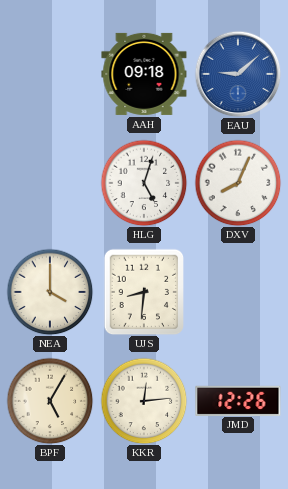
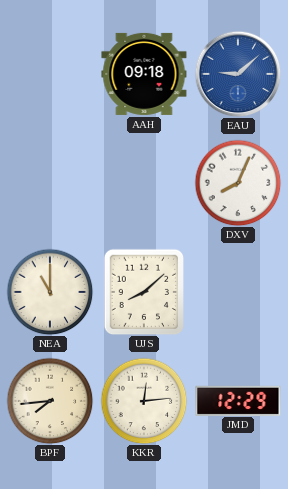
HLG: 5:03 -> none
NEA: 4:00 -> 11:00
UJS: 8:31 -> 8:08
BPF: 5:05 -> 7:44
JMD: 12:26 -> 12:29
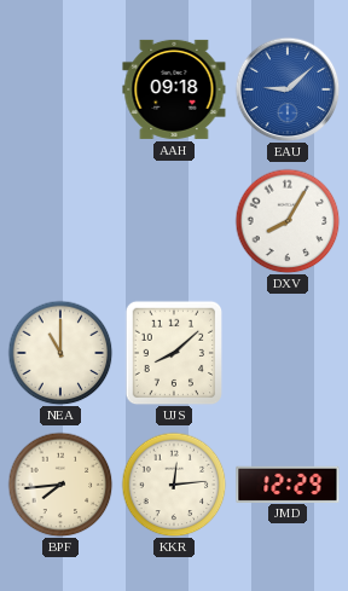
DXV: 8:04 -> 8:05
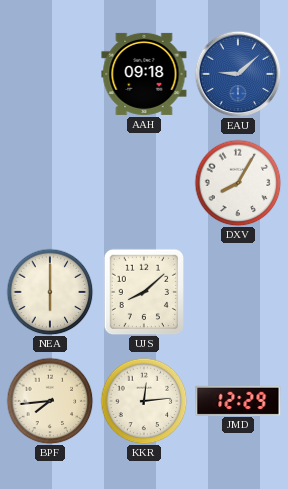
NEA: 11:00 -> 6:00
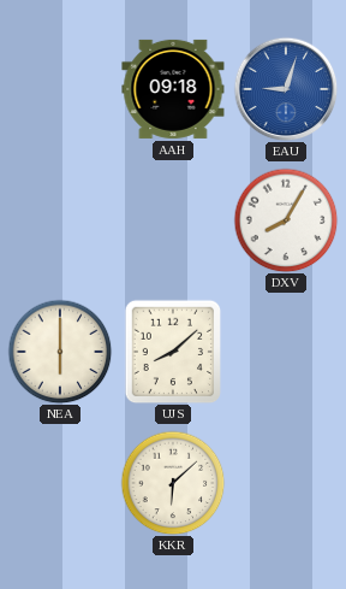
EAU: 9:08 -> 9:03
BPF: 7:44 -> none
KKR: 12:14 -> 6:08
JMD: 12:29 -> none
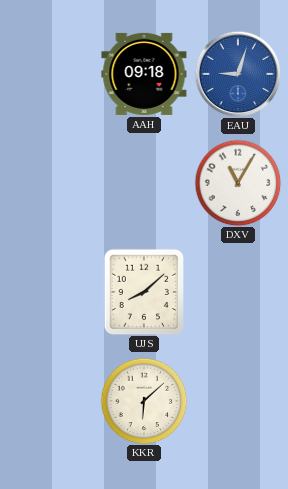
DXV: 8:05 -> 11:05
NEA: 6:00 -> none
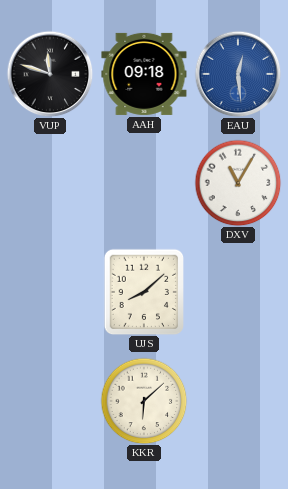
VUP: none -> 11:48
EAU: 9:03 -> 12:29
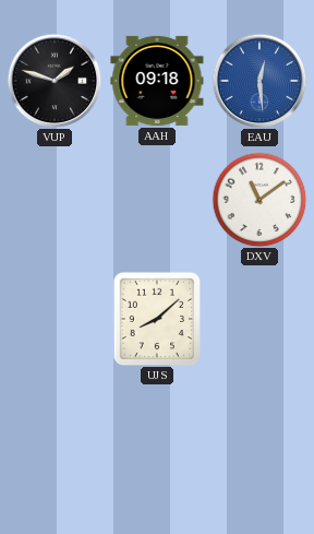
VUP: 11:48 -> 1:48
DXV: 11:05 -> 11:09
KKR: 6:08 -> none
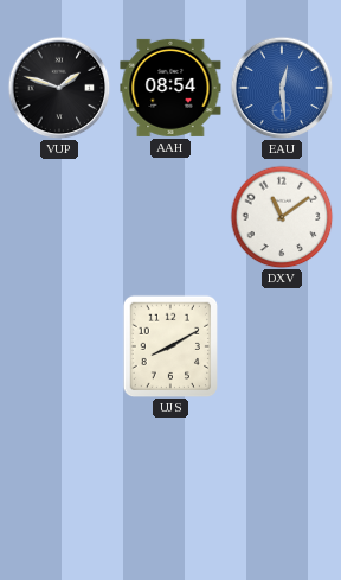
AAH: 09:18 -> 08:54
UJS: 8:08 -> 8:10
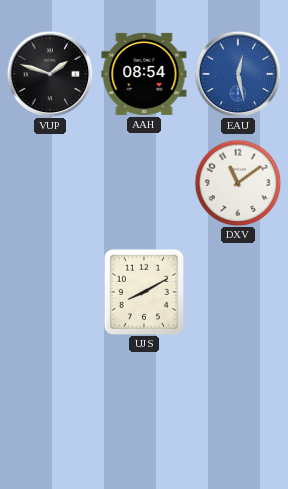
EAU: 12:29 -> 12:28
